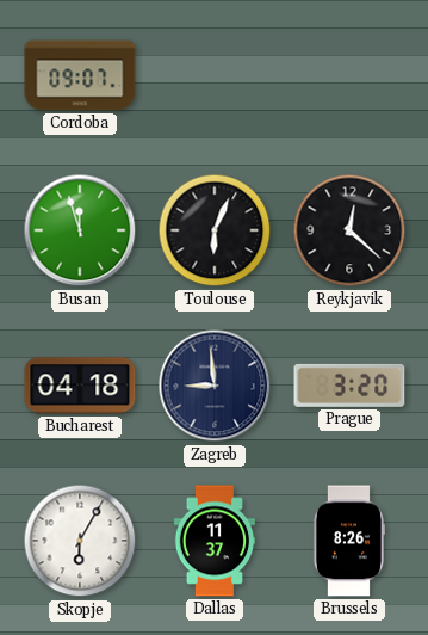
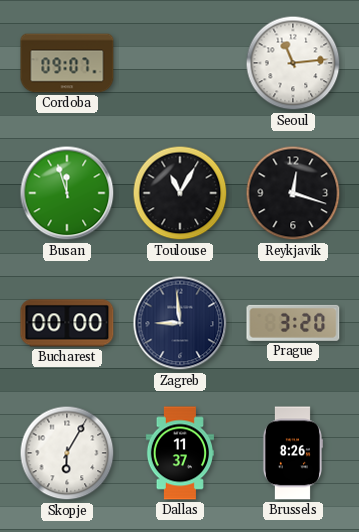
Seoul: none -> 11:14
Toulouse: 6:04 -> 11:05
Reykjavik: 12:22 -> 12:18
Bucharest: 04:18 -> 00:00
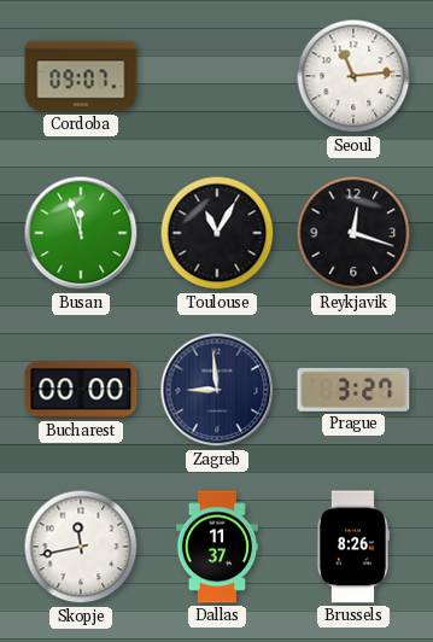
Prague: 3:20 -> 3:27
Skopje: 6:05 -> 11:43
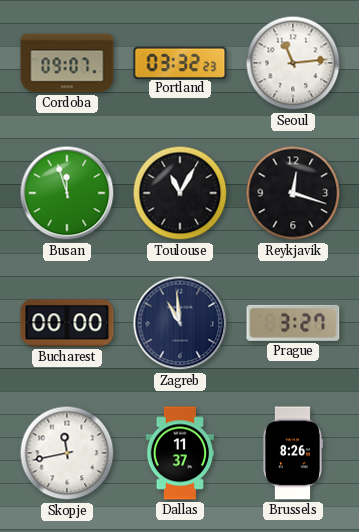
Portland: none -> 03:32
Zagreb: 8:59 -> 10:59
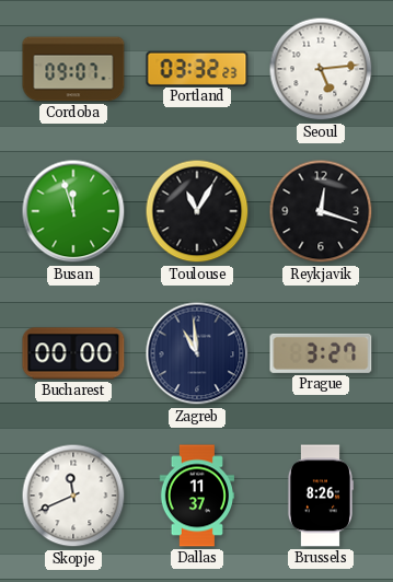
Seoul: 11:14 -> 5:14
Skopje: 11:43 -> 11:41
